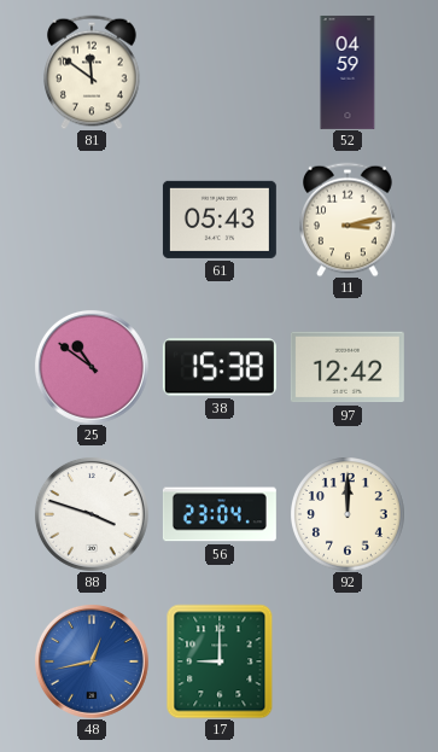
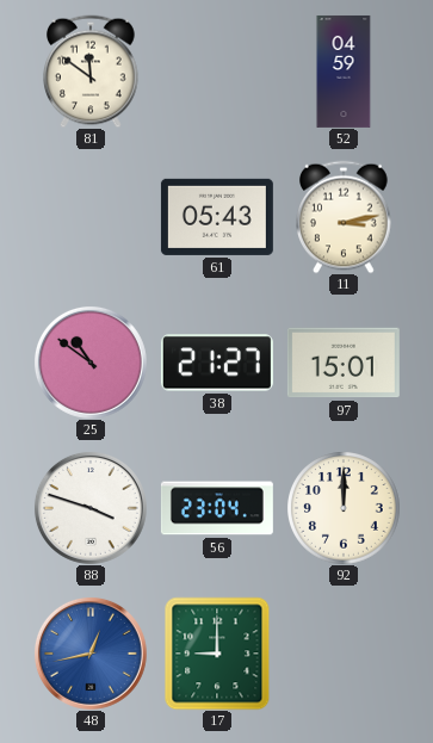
38: 15:38 -> 21:27
97: 12:42 -> 15:01
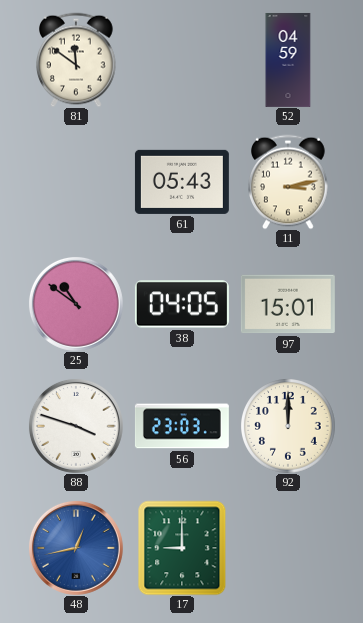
38: 21:27 -> 04:05
56: 23:04 -> 23:03
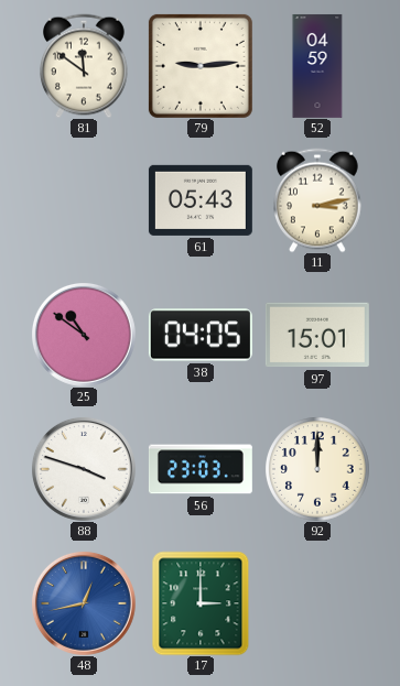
79: none -> 9:14
17: 9:00 -> 3:00
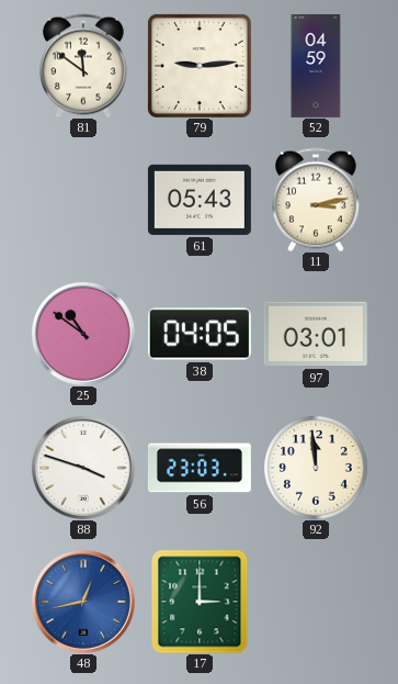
97: 15:01 -> 03:01
92: 12:00 -> 11:59
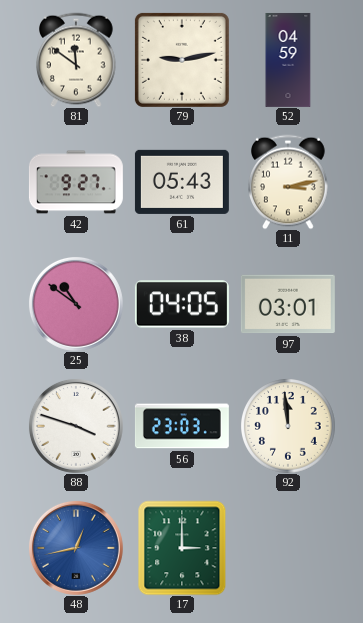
79: 9:14 -> 9:13
42: none -> 9:27
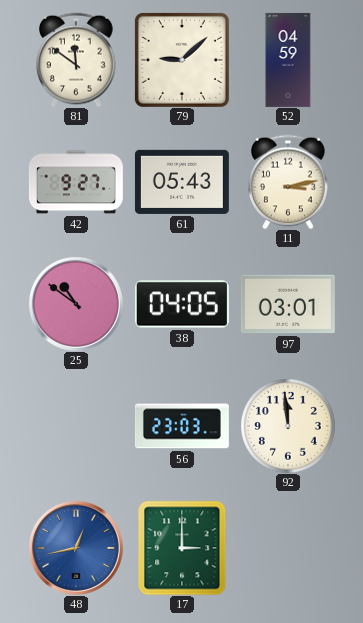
79: 9:13 -> 9:08
88: 3:48 -> none
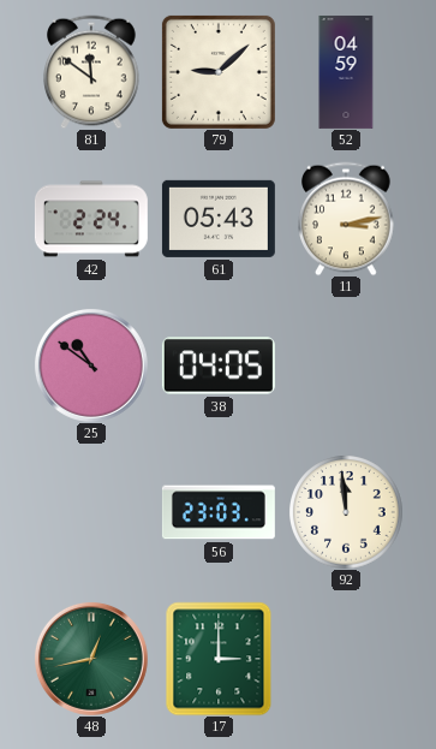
42: 9:27 -> 2:24
97: 03:01 -> none
48 dial: blue -> green
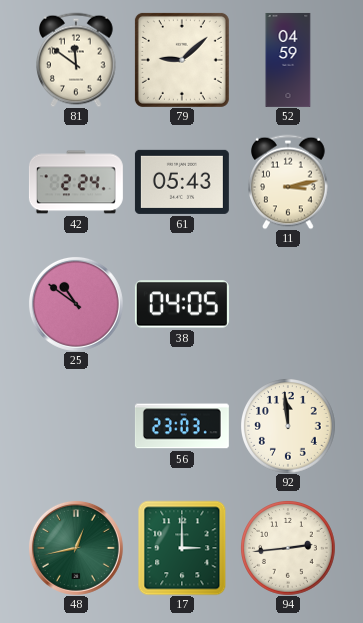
94: none -> 2:44
